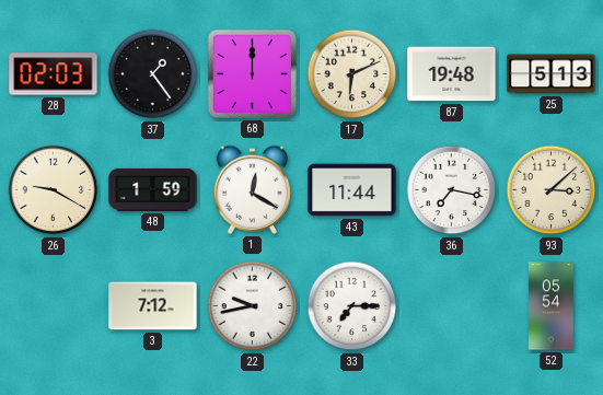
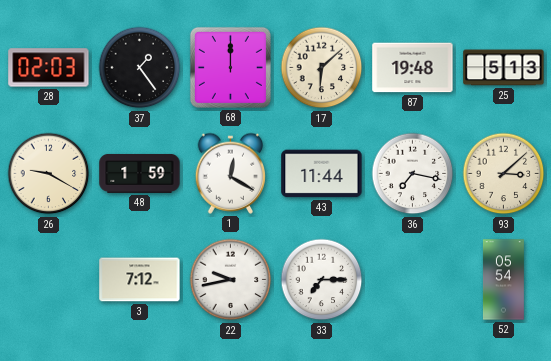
17: 6:11 -> 6:08
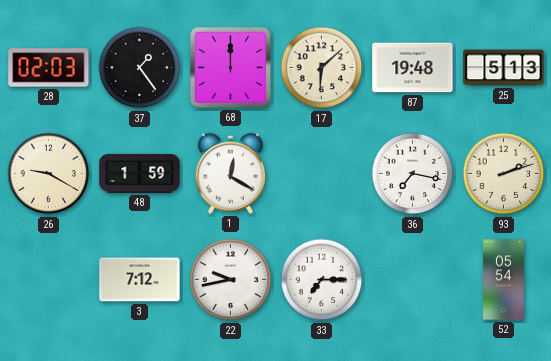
43: 11:44 -> none
93: 3:08 -> 2:12
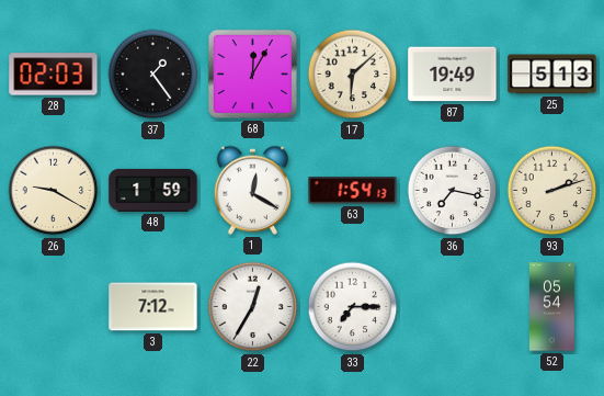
68: 12:00 -> 12:05
87: 19:48 -> 19:49
63: none -> 1:54
22: 9:43 -> 12:35
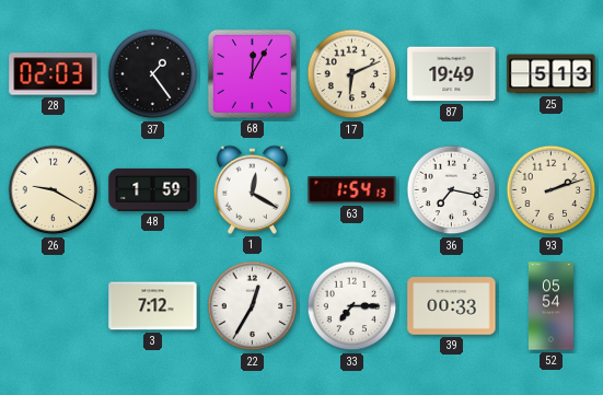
17: 6:08 -> 6:11
39: none -> 00:33
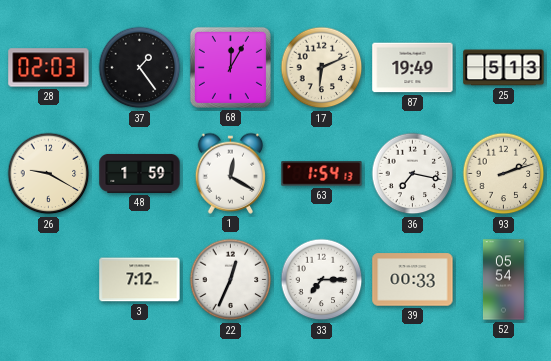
22: 12:35 -> 12:34
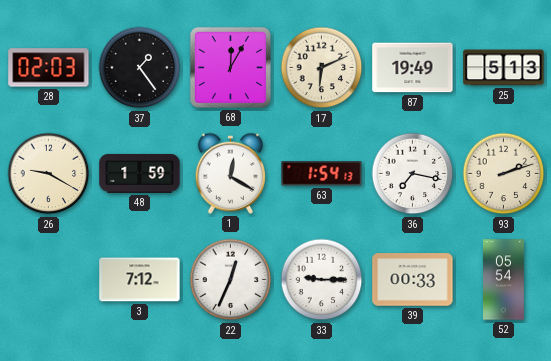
33: 7:15 -> 9:15
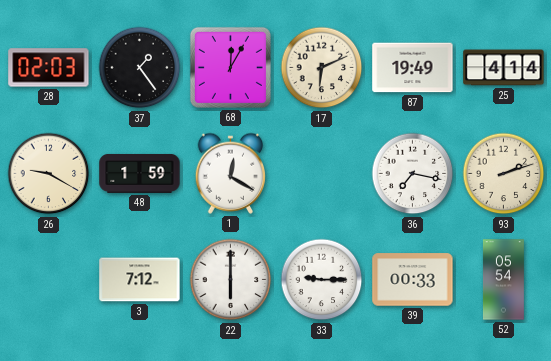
25: 5:13 -> 4:14
63: 1:54 -> none
22: 12:34 -> 6:00
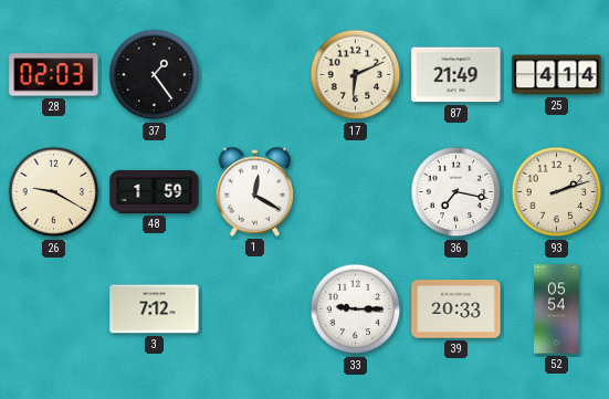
68: 12:05 -> none
87: 19:49 -> 21:49
22: 6:00 -> none
39: 00:33 -> 20:33
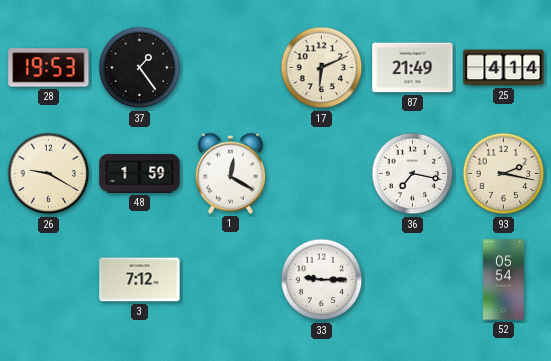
28: 02:03 -> 19:53
93: 2:12 -> 2:17
39: 20:33 -> none
